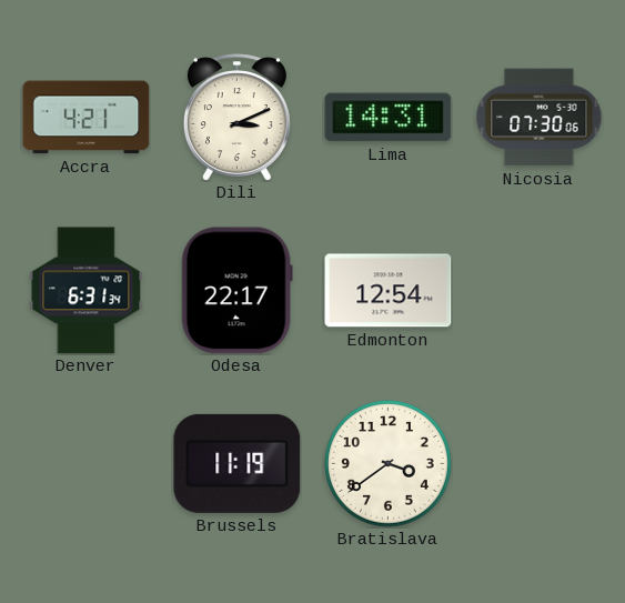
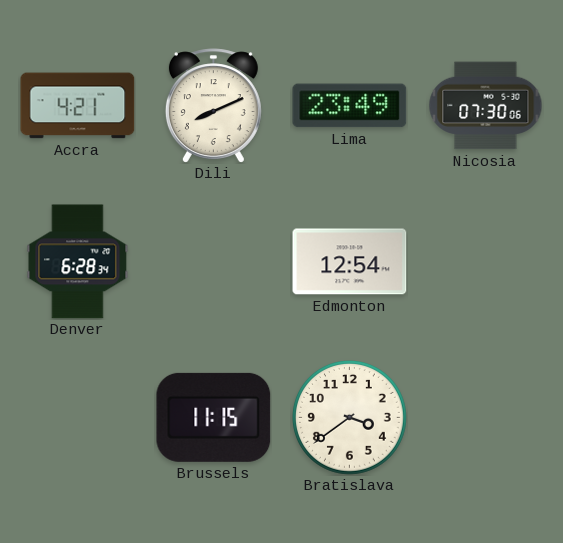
Dili: 3:11 -> 8:11
Lima: 14:31 -> 23:49
Denver: 6:31 -> 6:28
Odesa: 22:17 -> none
Brussels: 11:19 -> 11:15
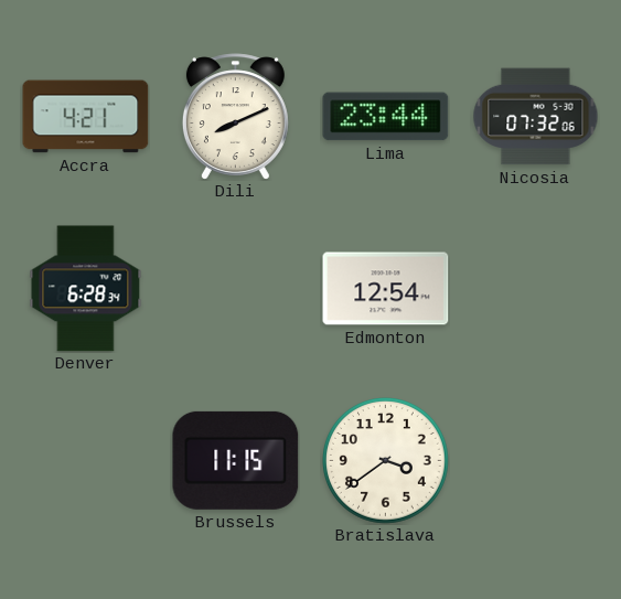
Lima: 23:49 -> 23:44
Nicosia: 07:30 -> 07:32
